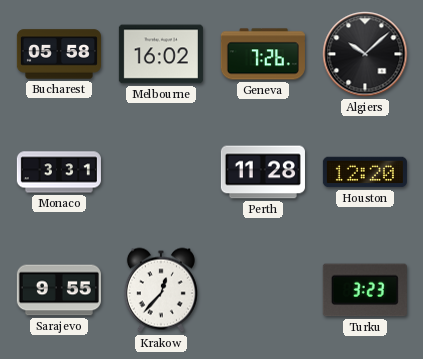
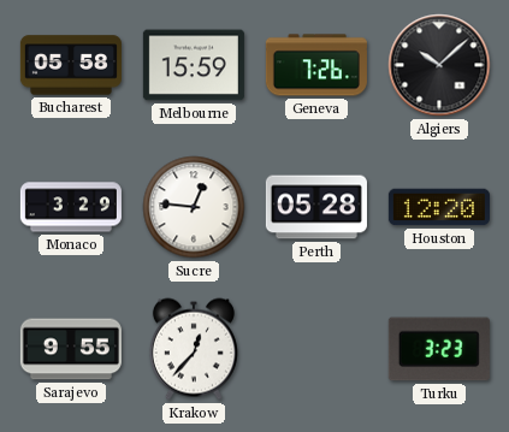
Melbourne: 16:02 -> 15:59
Monaco: 3:31 -> 3:29
Sucre: none -> 12:46
Perth: 11:28 -> 05:28
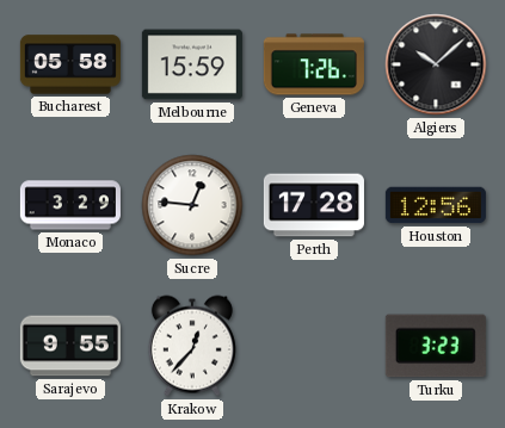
Perth: 05:28 -> 17:28
Houston: 12:20 -> 12:56
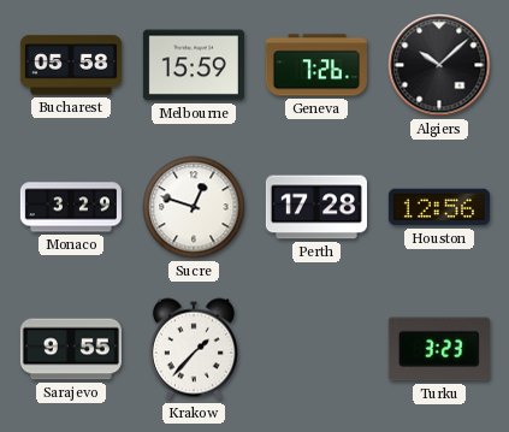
Sucre: 12:46 -> 12:48
Krakow: 12:37 -> 1:37
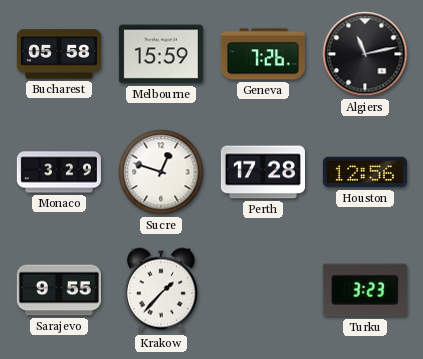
Algiers: 10:08 -> 11:13
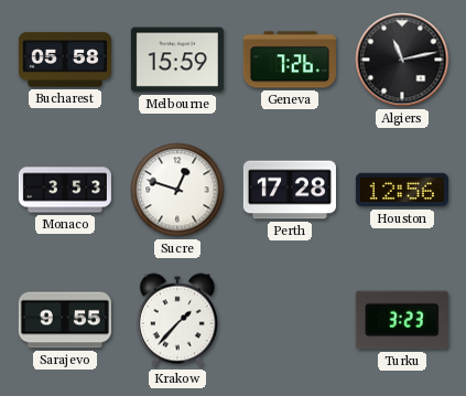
Monaco: 3:29 -> 3:53
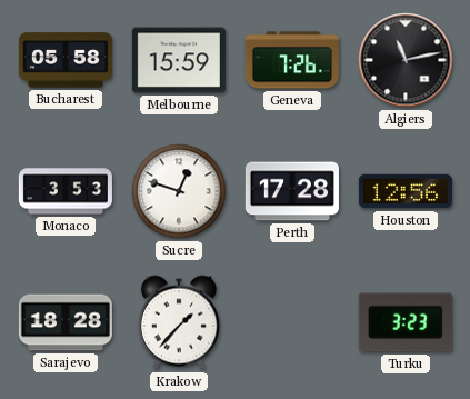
Sarajevo: 9:55 -> 18:28
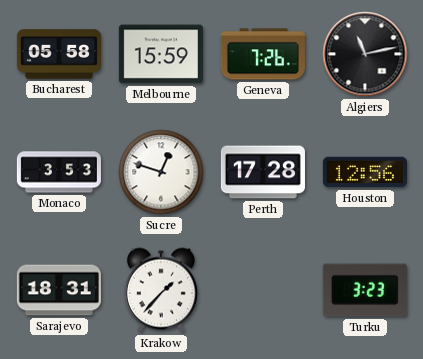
Sarajevo: 18:28 -> 18:31
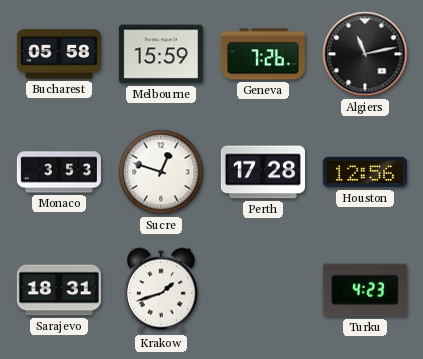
Krakow: 1:37 -> 1:42
Turku: 3:23 -> 4:23
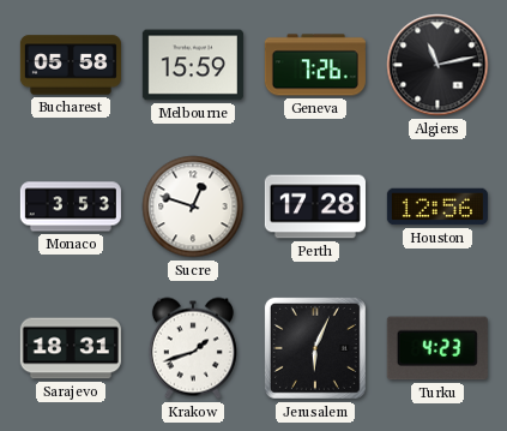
Jerusalem: none -> 6:04
